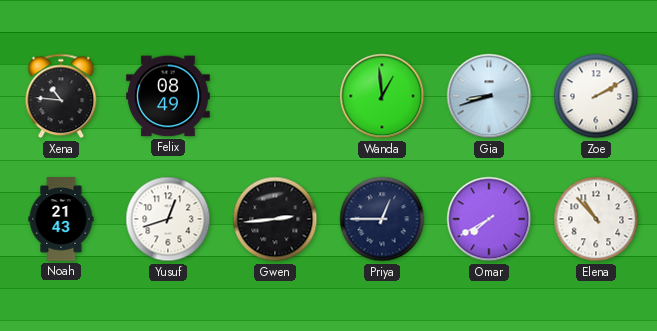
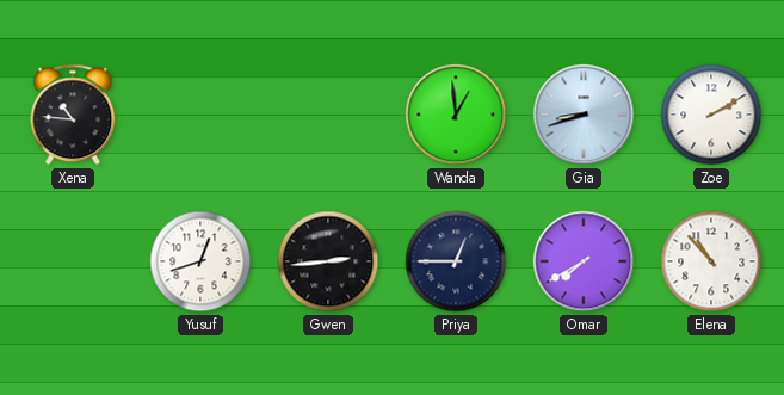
Felix: 08:49 -> none
Noah: 21:43 -> none
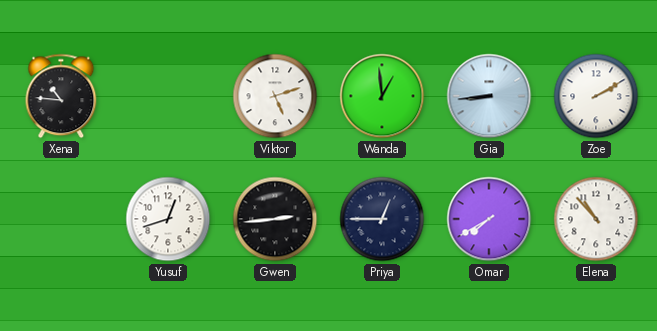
Viktor: none -> 5:12
Gia: 8:42 -> 8:44
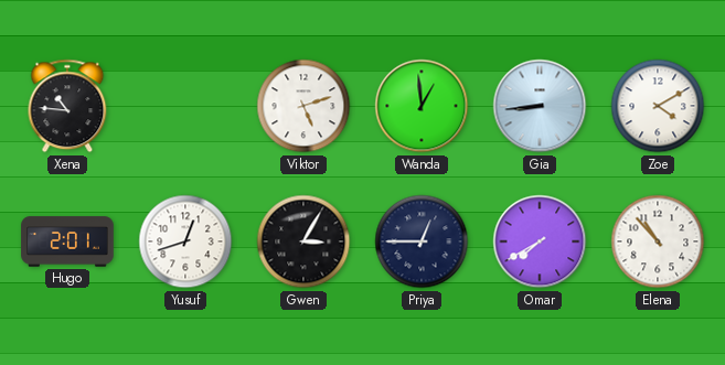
Zoe: 2:10 -> 4:10
Hugo: none -> 2:01
Gwen: 2:44 -> 3:05
